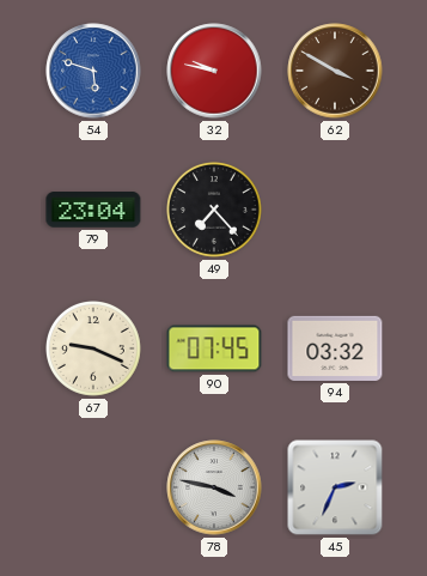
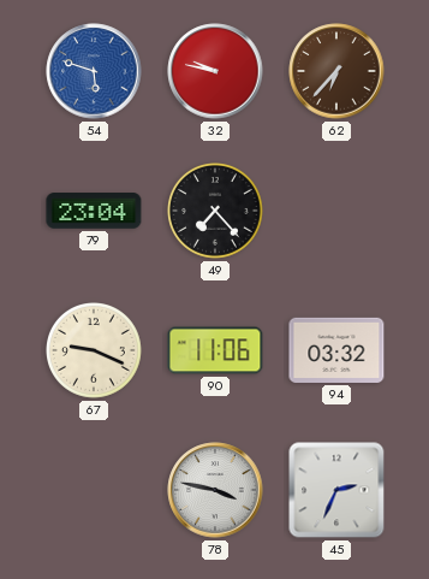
62: 3:50 -> 6:37
90: 07:45 -> 11:06
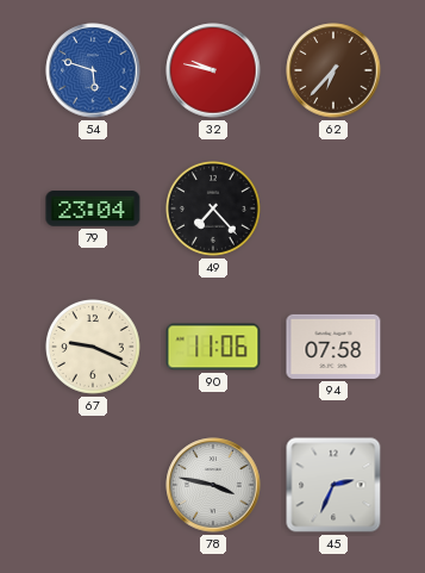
94: 03:32 -> 07:58
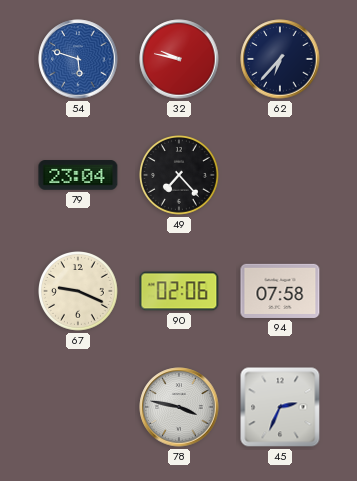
62 dial: brown -> navy
90: 11:06 -> 02:06
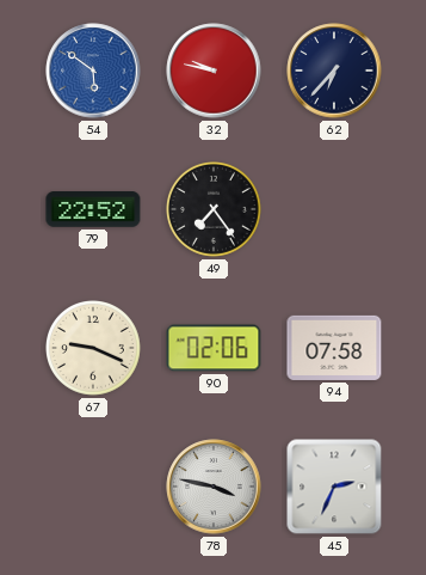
54: 5:48 -> 5:51
79: 23:04 -> 22:52
49: 7:23 -> 7:24
